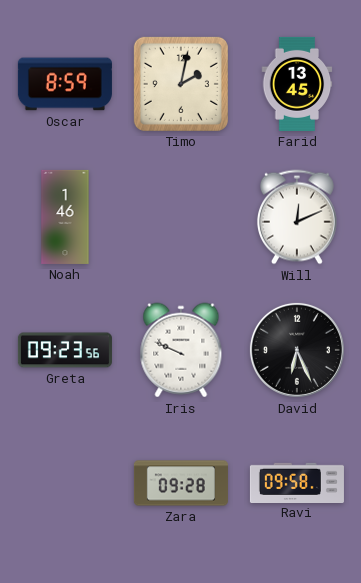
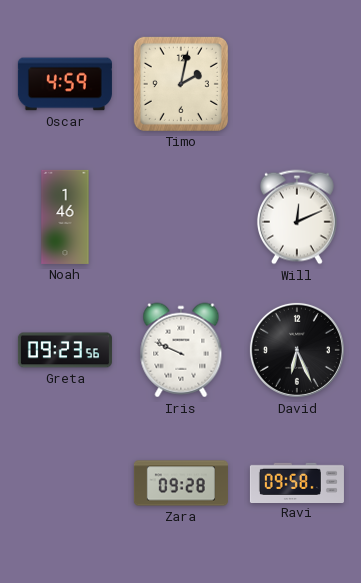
Oscar: 8:59 -> 4:59
Farid: 13:45 -> none
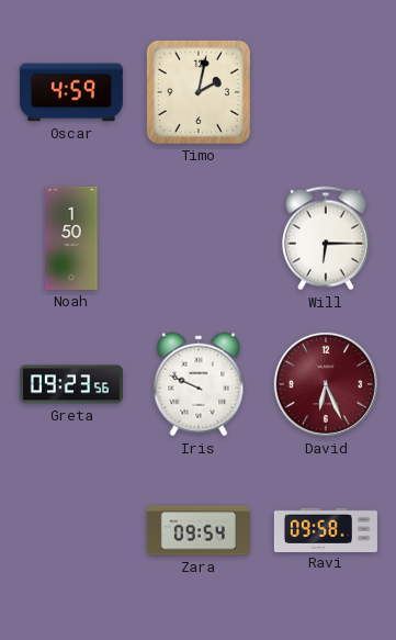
Noah: 1:46 -> 1:50
Will: 12:11 -> 6:15
David dial: black -> burgundy
Zara: 09:28 -> 09:54
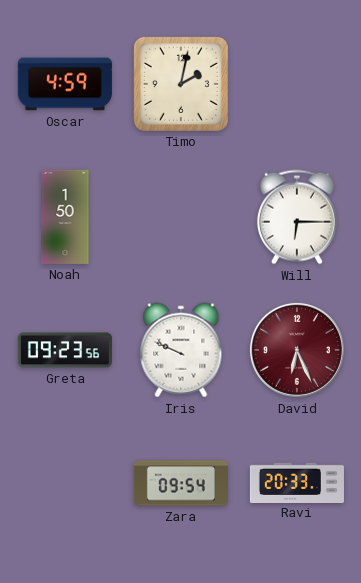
Ravi: 09:58 -> 20:33
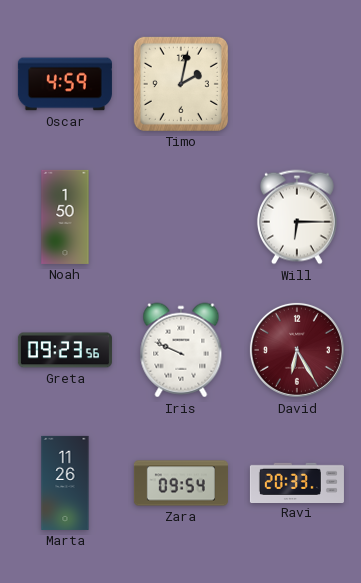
David: 6:26 -> 6:25
Marta: none -> 11:26
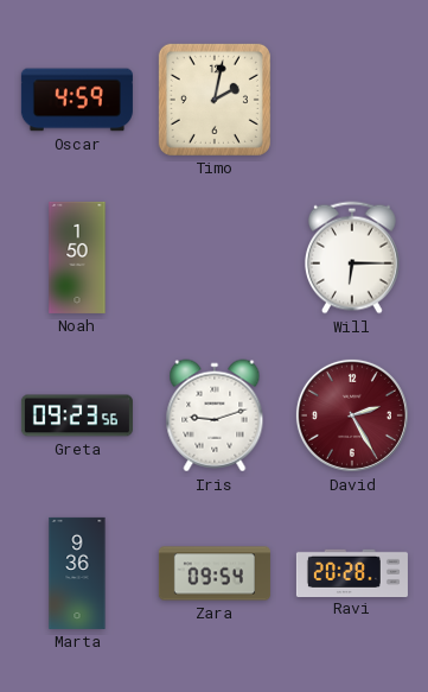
Iris: 9:49 -> 9:12
David: 6:25 -> 2:25
Marta: 11:26 -> 9:36
Ravi: 20:33 -> 20:28
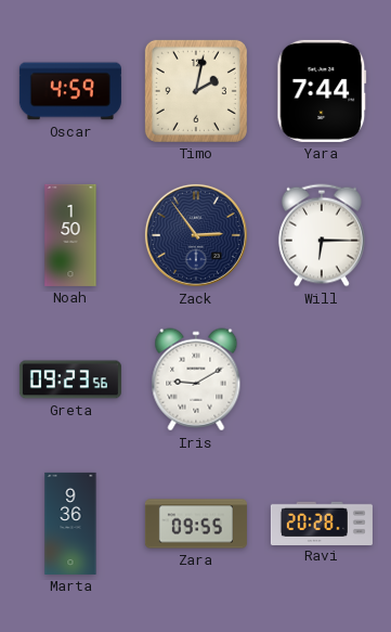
Yara: none -> 7:44
Zack: none -> 2:54
Iris: 9:12 -> 9:10
David: 2:25 -> none
Zara: 09:54 -> 09:55
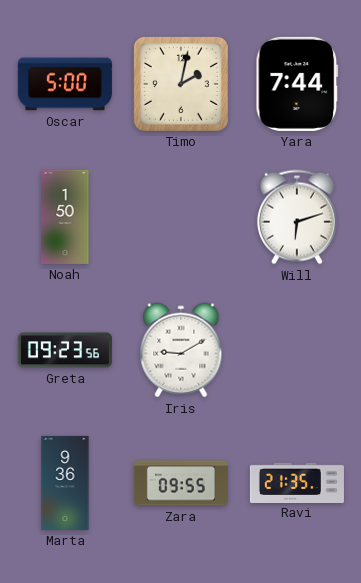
Oscar: 4:59 -> 5:00
Zack: 2:54 -> none
Will: 6:15 -> 6:12
Ravi: 20:28 -> 21:35
